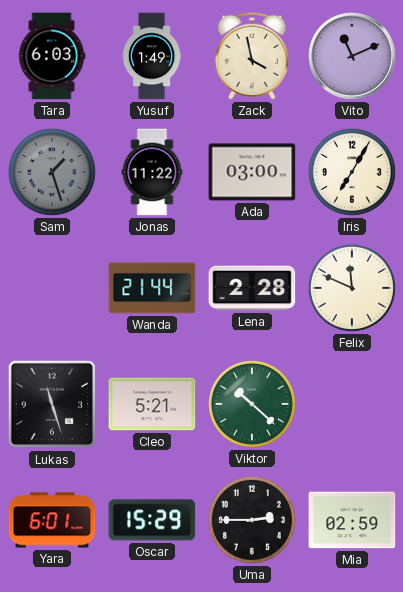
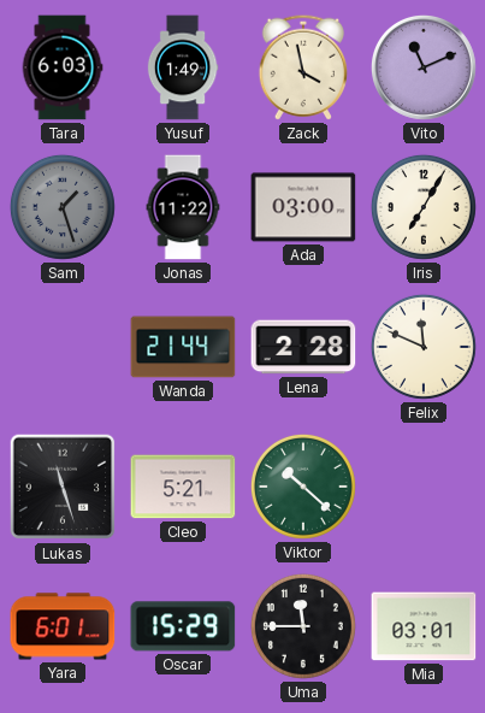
Uma: 2:45 -> 11:45
Mia: 02:59 -> 03:01
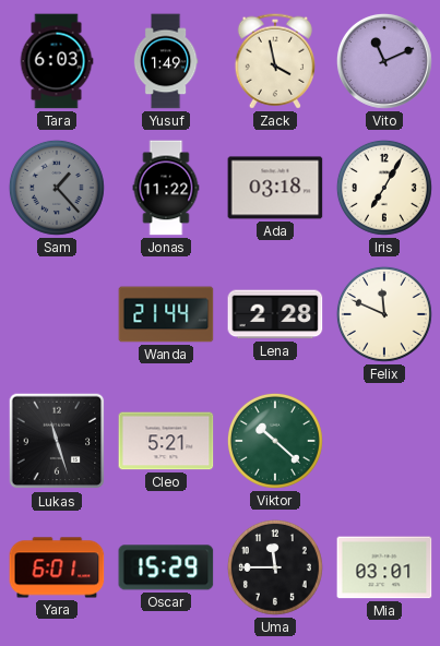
Sam: 1:27 -> 1:23
Ada: 03:00 -> 03:18
